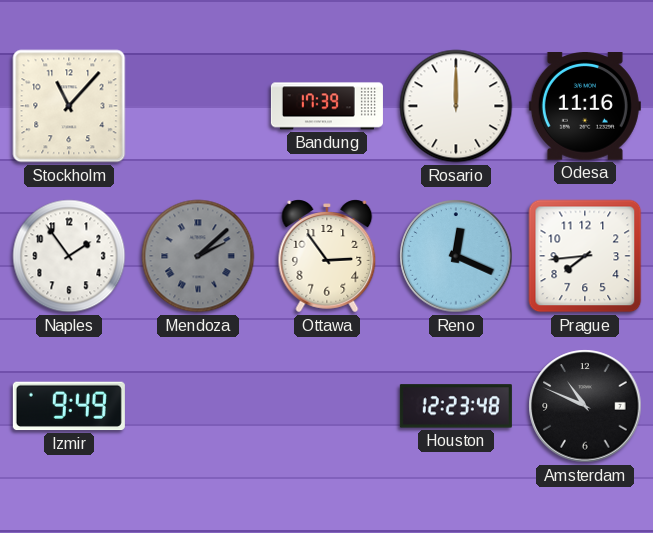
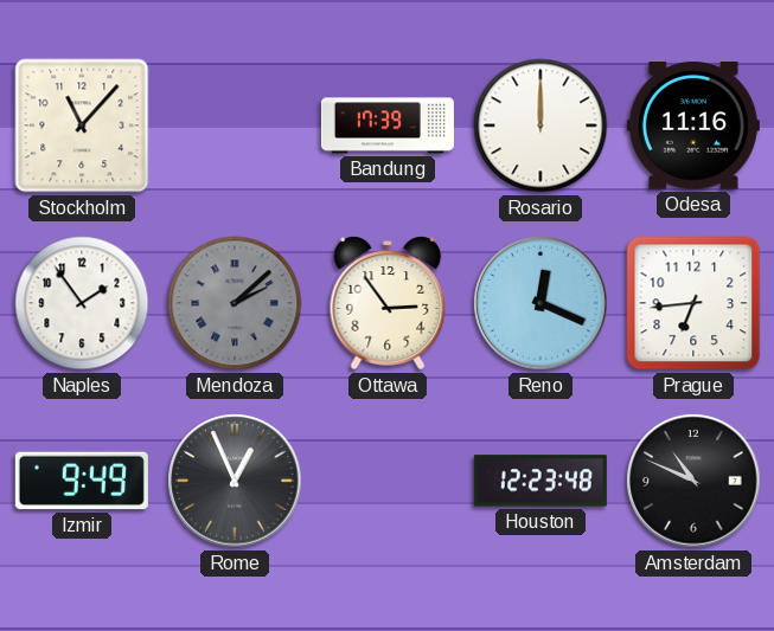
Prague: 7:44 -> 6:44
Rome: none -> 12:56
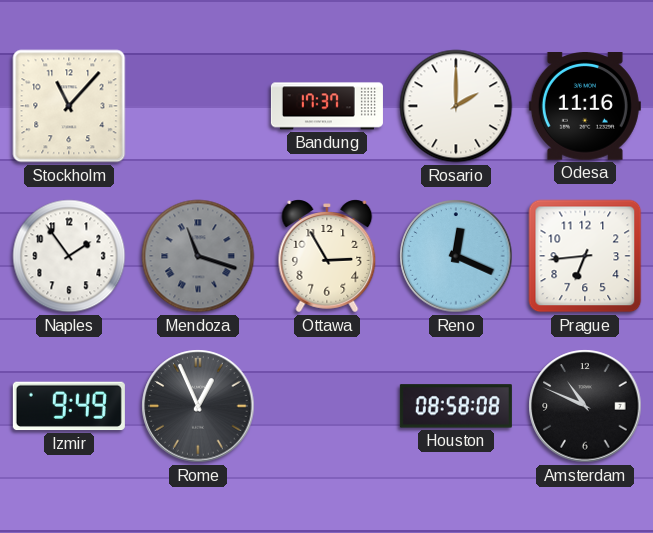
Bandung: 17:39 -> 17:37
Rosario: 12:00 -> 2:00
Mendoza: 2:08 -> 11:18
Ottawa: 2:54 -> 2:55
Houston: 12:23 -> 08:58
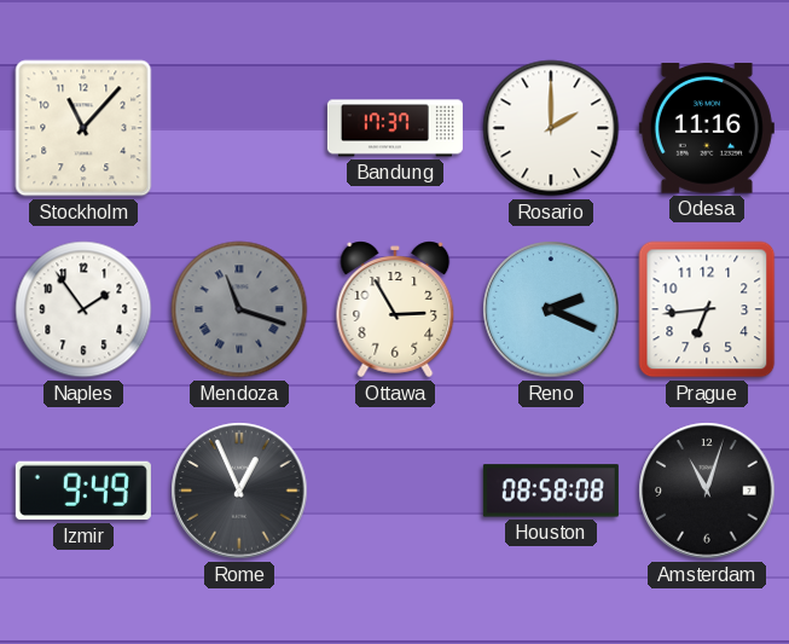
Reno: 12:19 -> 2:19
Amsterdam: 10:49 -> 11:03
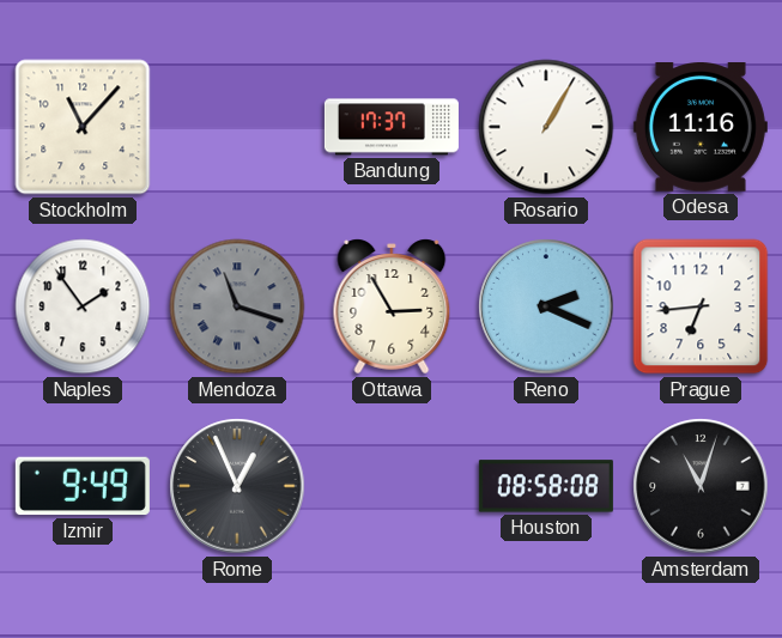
Rosario: 2:00 -> 1:05
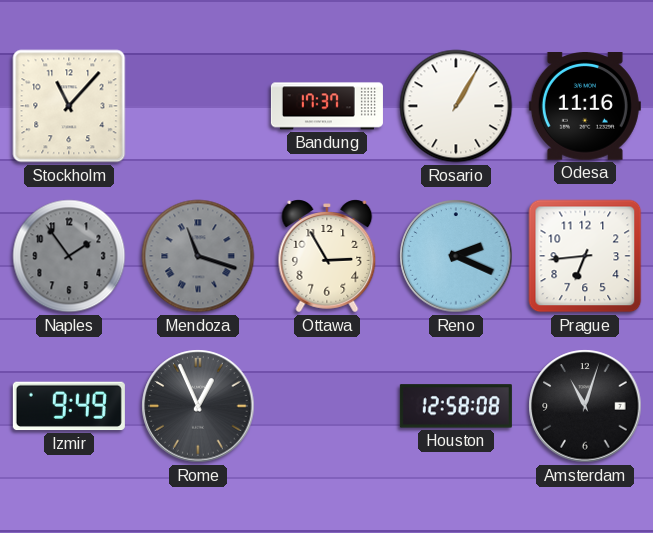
Naples dial: white -> grey
Houston: 08:58 -> 12:58
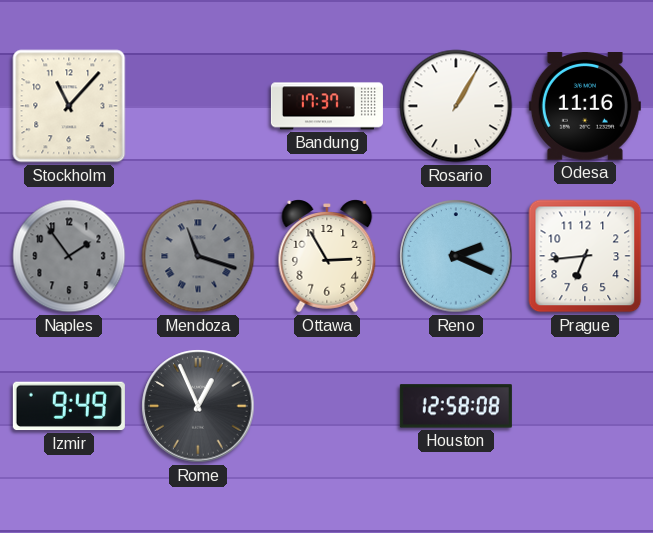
Amsterdam: 11:03 -> none
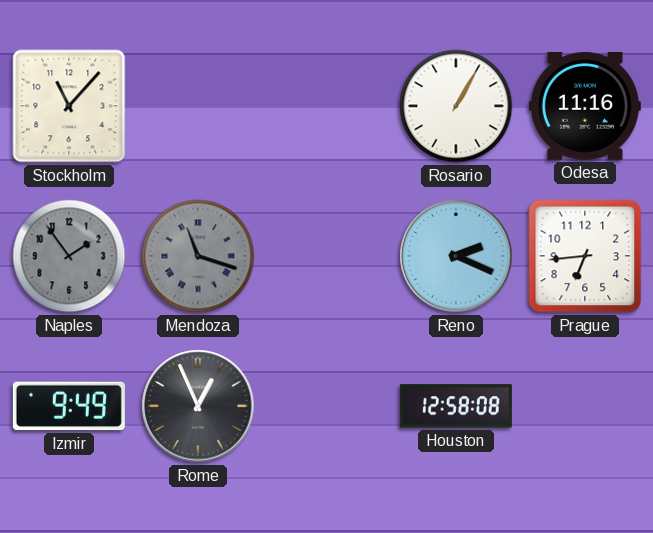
Bandung: 17:37 -> none
Ottawa: 2:55 -> none
